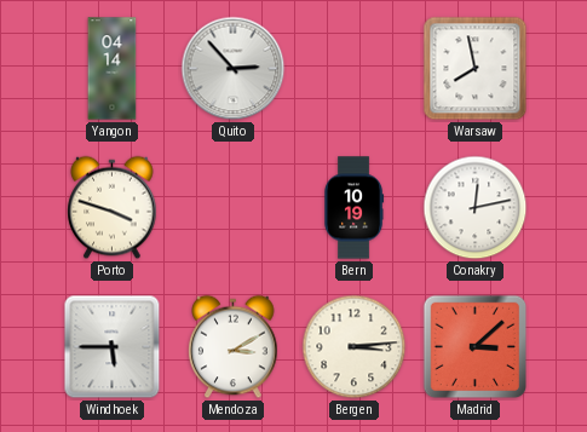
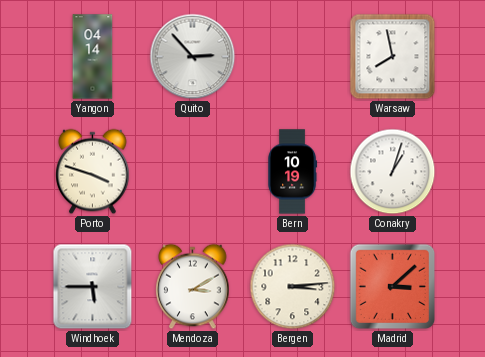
Conakry: 12:13 -> 1:03
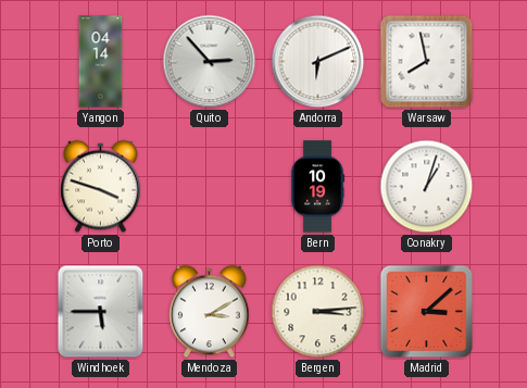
Andorra: none -> 6:11
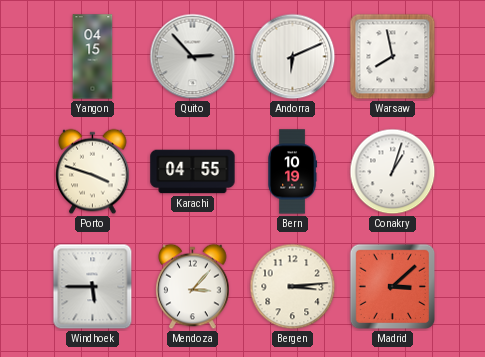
Yangon: 04:14 -> 04:15
Karachi: none -> 04:55
Mendoza: 3:10 -> 3:07
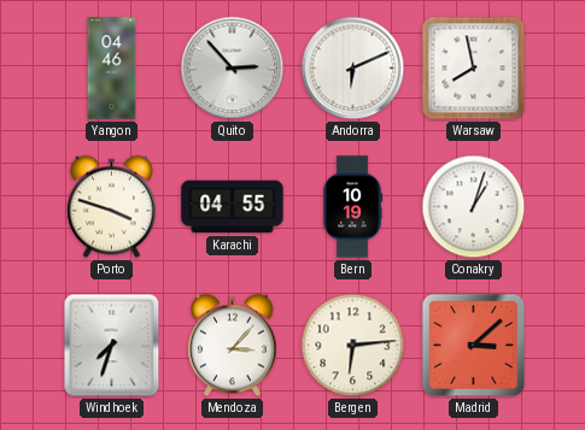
Yangon: 04:15 -> 04:46
Windhoek: 5:45 -> 7:33
Bergen: 3:14 -> 6:14
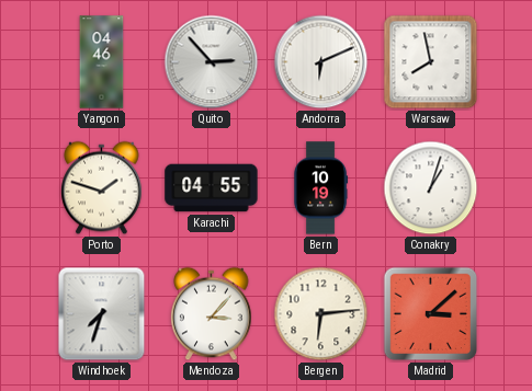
Porto: 3:48 -> 1:48
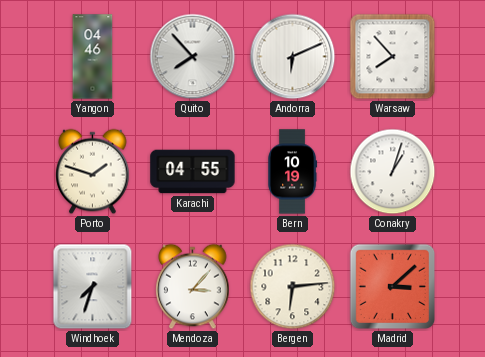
Quito: 2:53 -> 7:53
Warsaw: 7:58 -> 7:53
